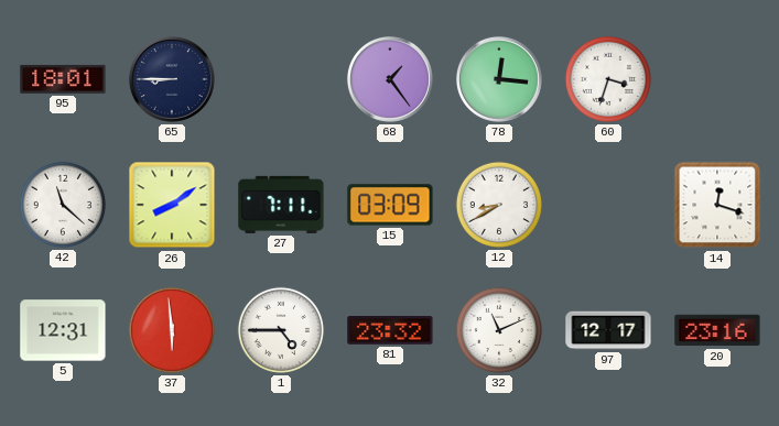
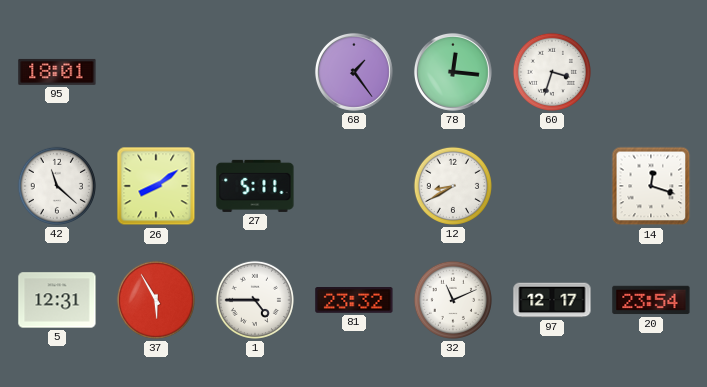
65: 8:45 -> none
27: 7:11 -> 5:11
15: 03:09 -> none
37: 5:59 -> 5:55
20: 23:16 -> 23:54
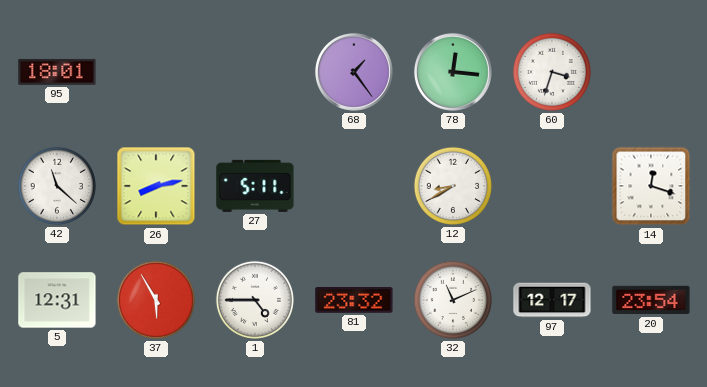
26: 8:09 -> 8:13
